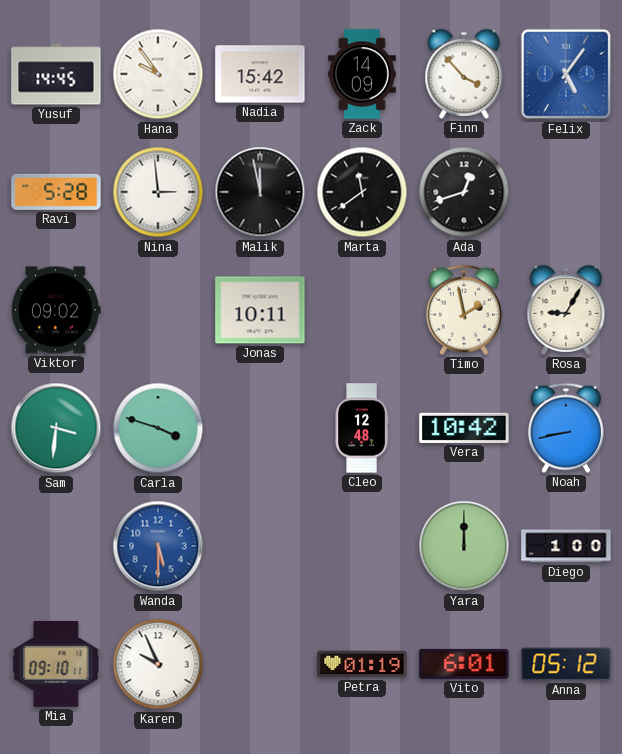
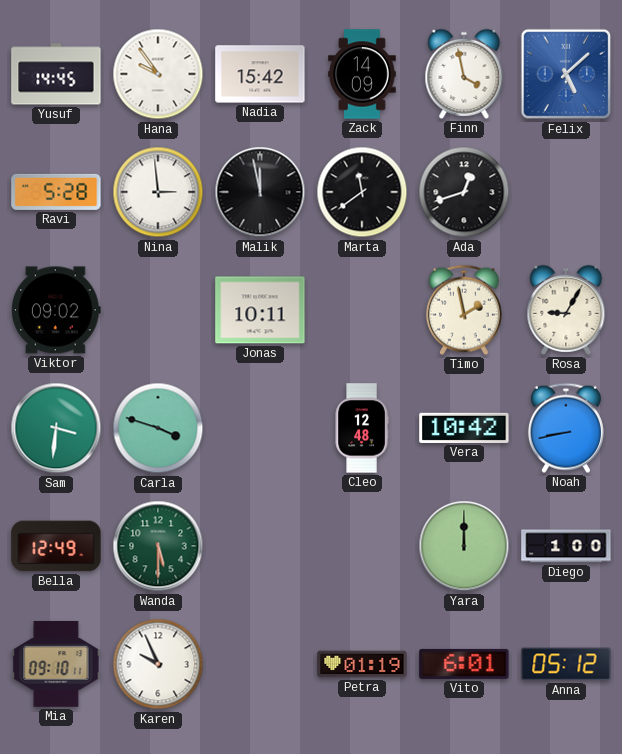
Finn: 3:53 -> 3:58
Felix: 5:06 -> 5:08
Bella: none -> 12:49
Wanda dial: blue -> green
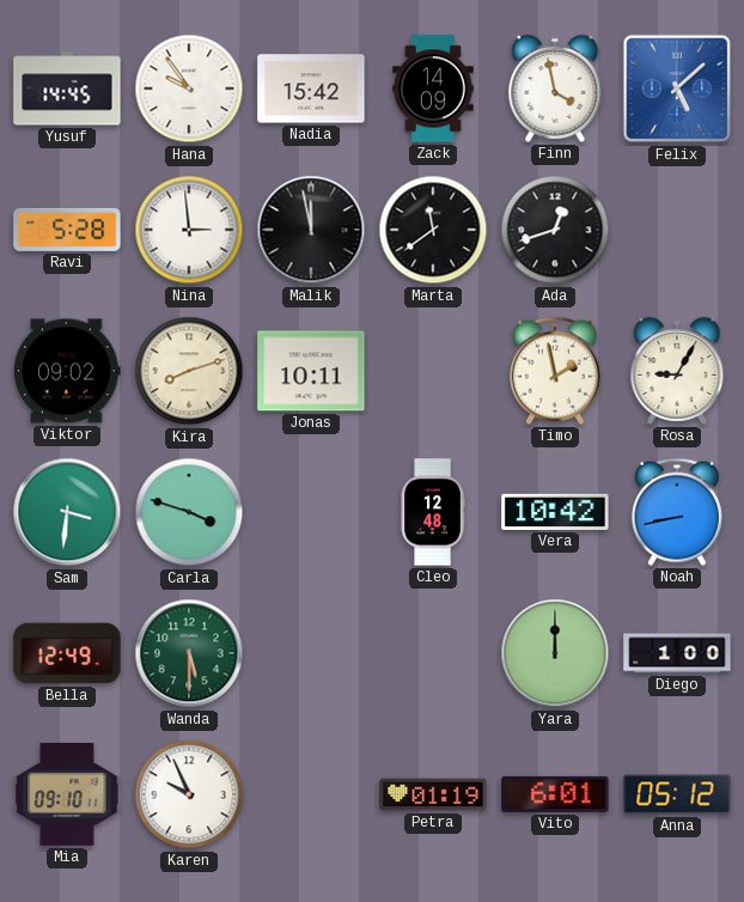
Kira: none -> 8:12
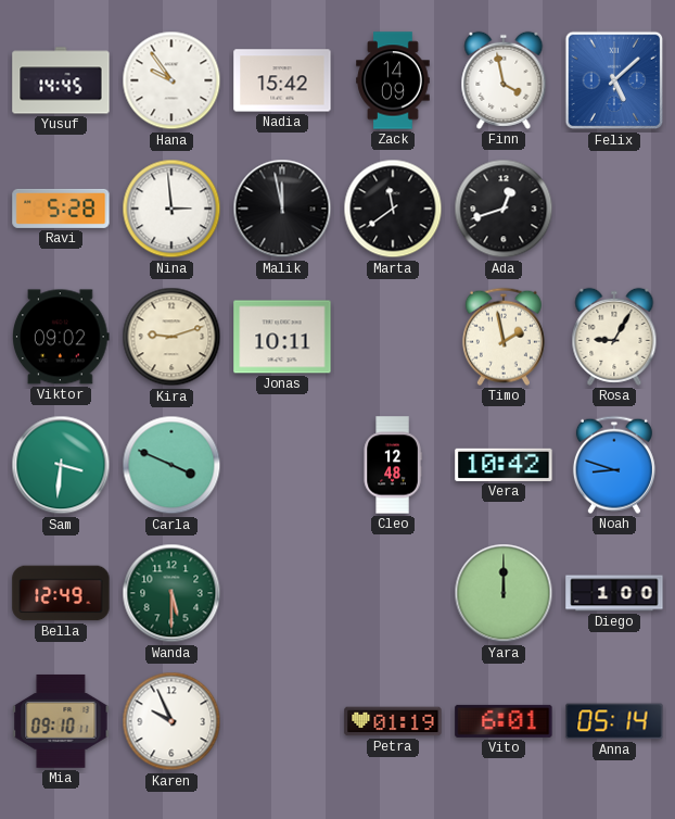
Kira: 8:12 -> 9:12
Carla: 3:48 -> 3:49
Noah: 8:43 -> 8:48
Anna: 05:12 -> 05:14
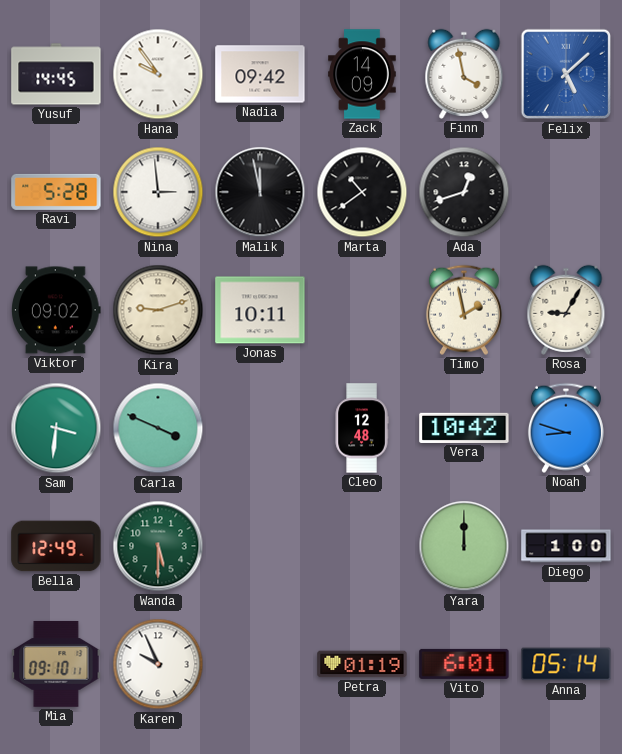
Nadia: 15:42 -> 09:42
Marta: 11:39 -> 10:39
